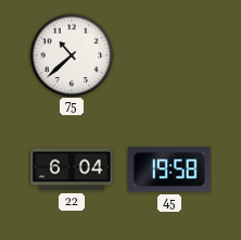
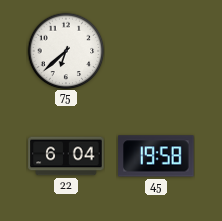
75: 10:38 -> 6:38
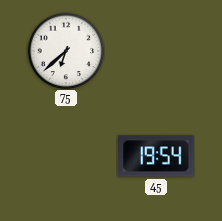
22: 6:04 -> none
45: 19:58 -> 19:54
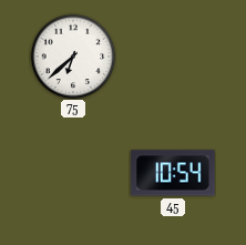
45: 19:54 -> 10:54
